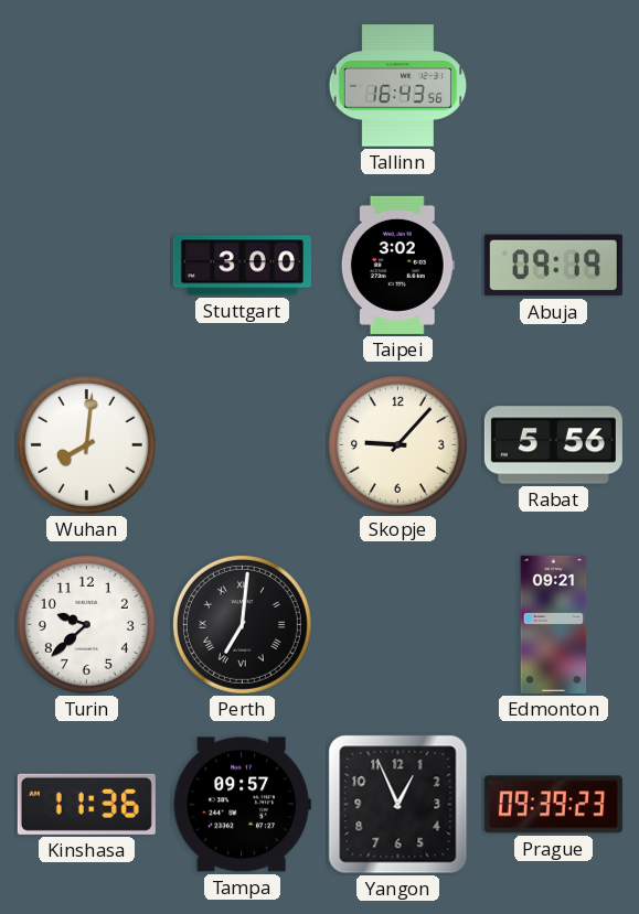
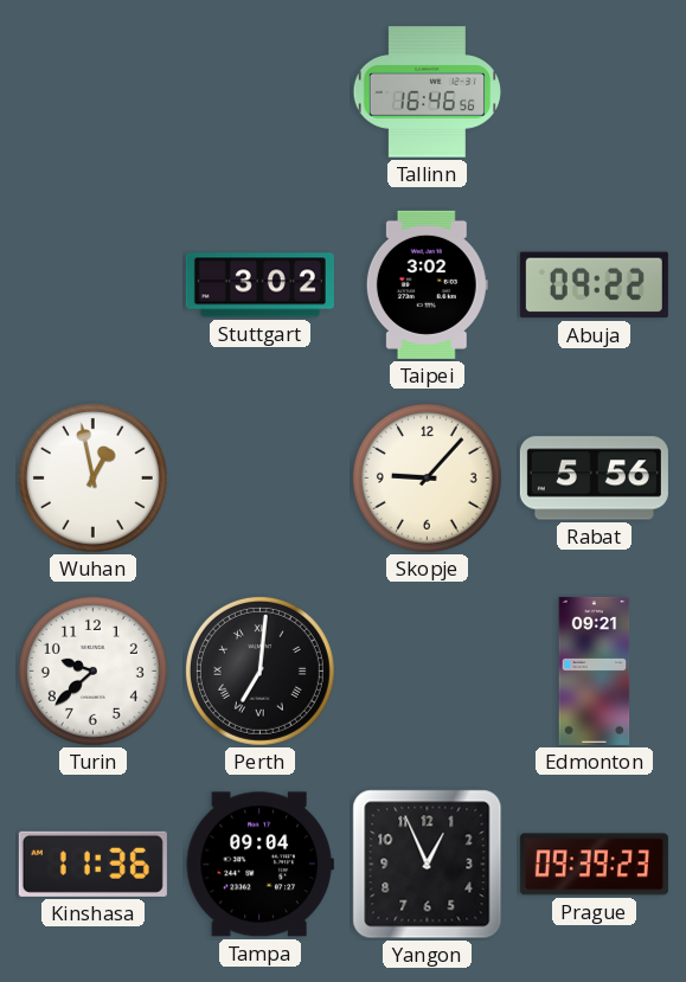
Tallinn: 16:43 -> 16:46
Stuttgart: 3:00 -> 3:02
Abuja: 09:19 -> 09:22
Wuhan: 8:01 -> 12:58
Tampa: 09:57 -> 09:04
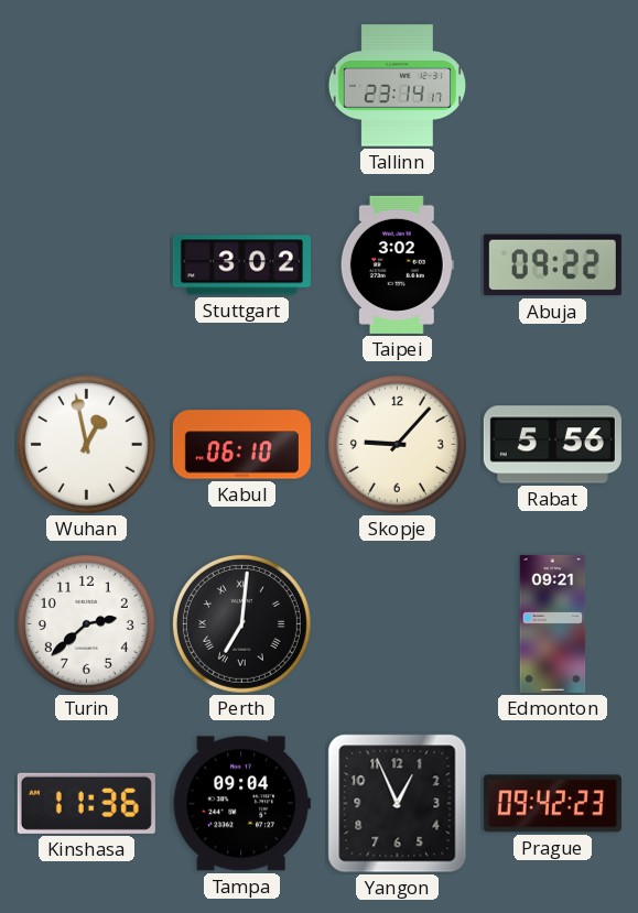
Tallinn: 16:46 -> 23:14
Kabul: none -> 06:10
Turin: 9:38 -> 2:38
Prague: 09:39 -> 09:42
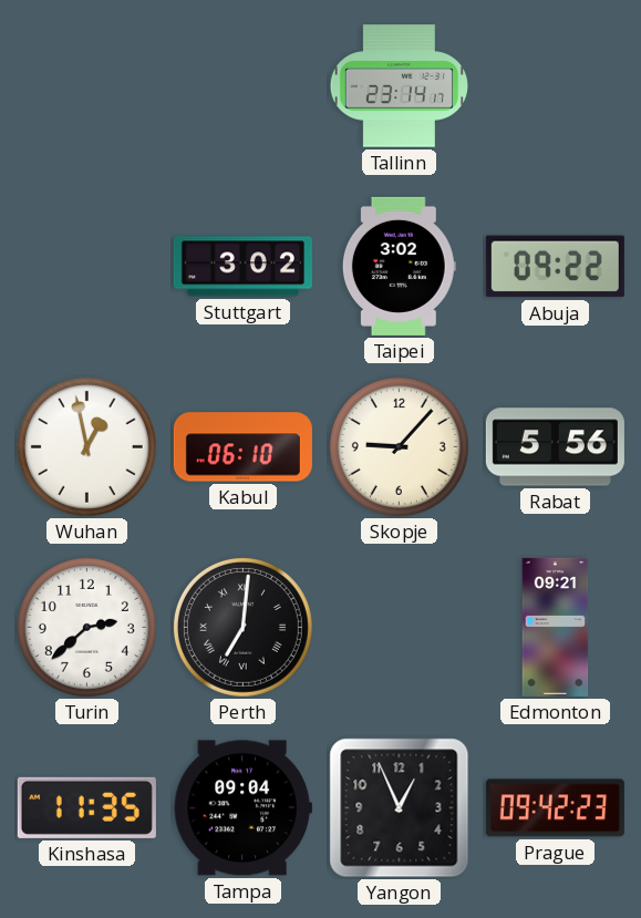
Kinshasa: 11:36 -> 11:35
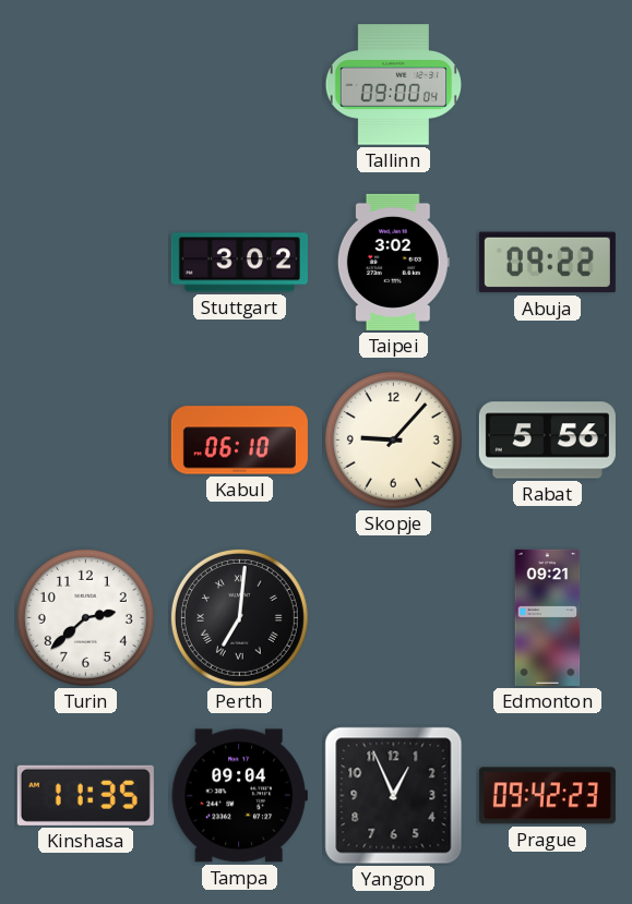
Tallinn: 23:14 -> 09:00
Wuhan: 12:58 -> none
